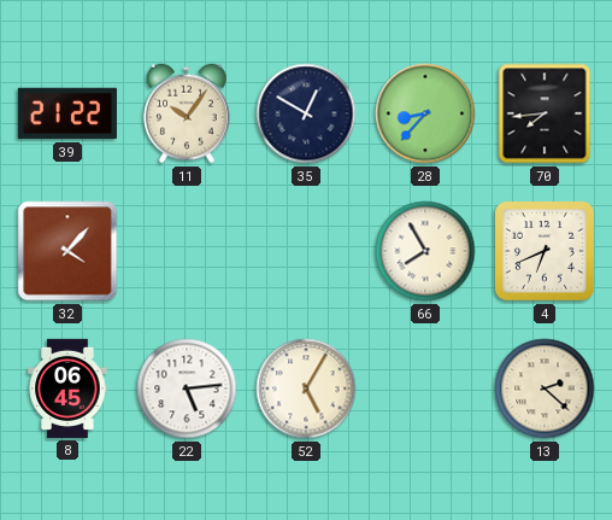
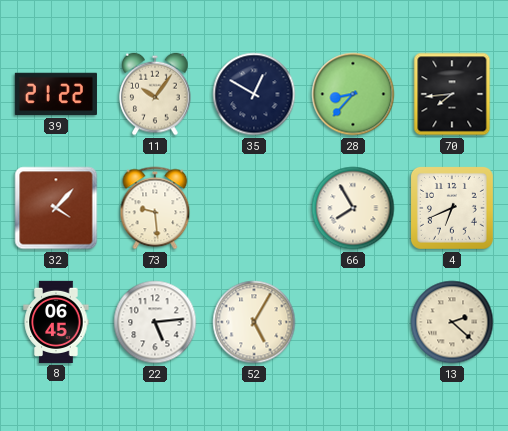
73: none -> 9:29
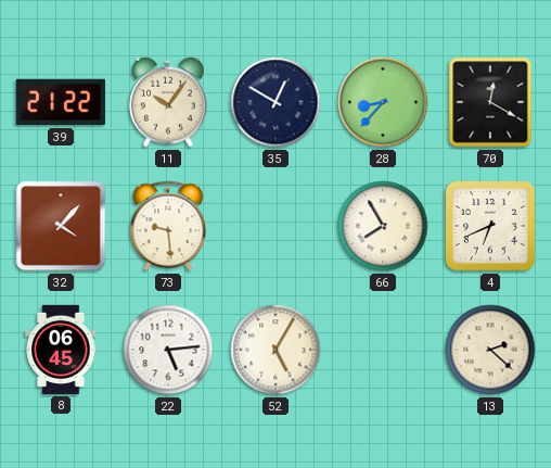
70: 7:44 -> 12:20
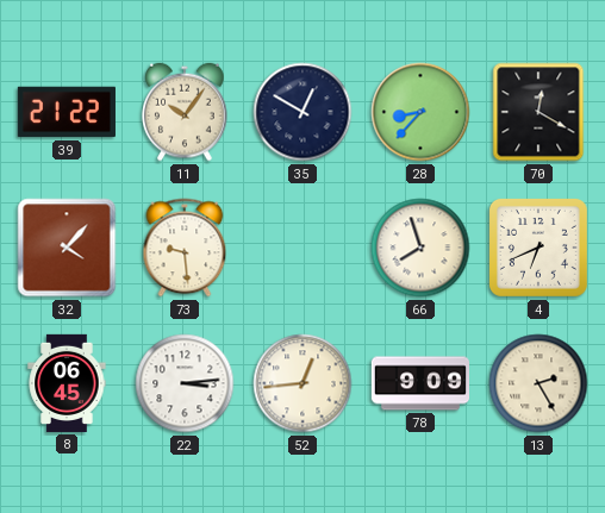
66: 7:55 -> 7:57
22: 5:14 -> 3:14
52: 5:05 -> 12:44
78: none -> 9:09
13: 2:22 -> 2:25
